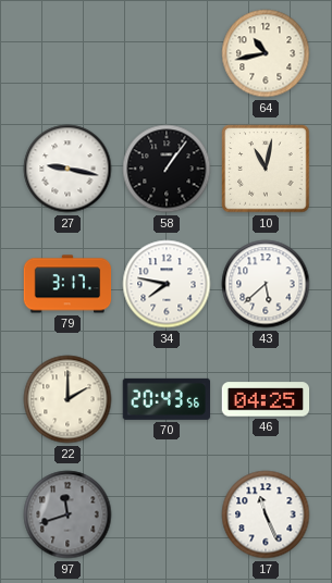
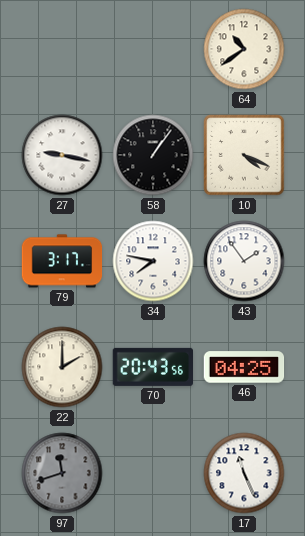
64: 10:43 -> 10:39
10: 11:02 -> 4:19
43: 5:38 -> 1:54
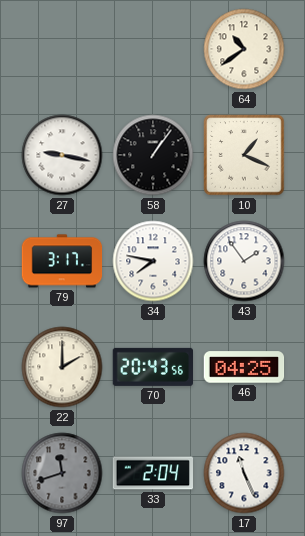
10: 4:19 -> 1:19
33: none -> 2:04
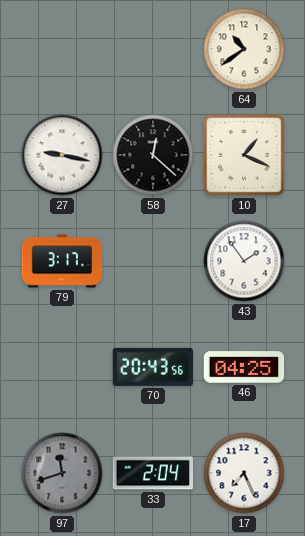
58: 1:06 -> 12:22
34: 7:47 -> none
22: 2:00 -> none
17: 11:26 -> 7:26
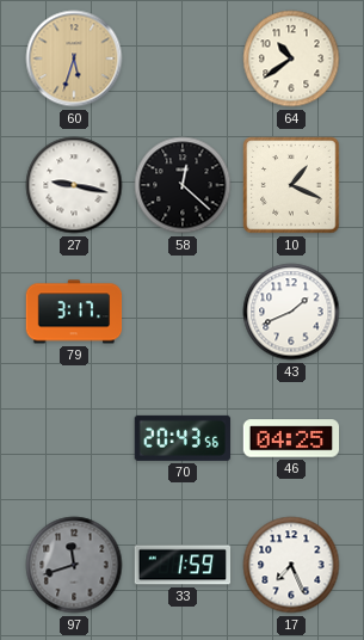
60: none -> 5:33
43: 1:54 -> 1:41
33: 2:04 -> 1:59
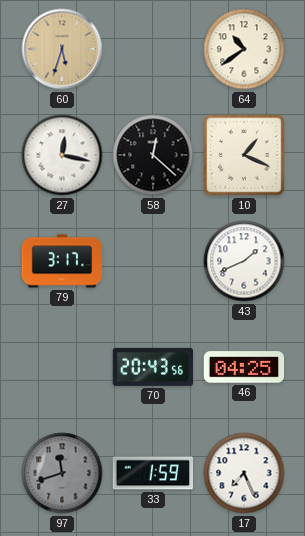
27: 9:17 -> 12:17
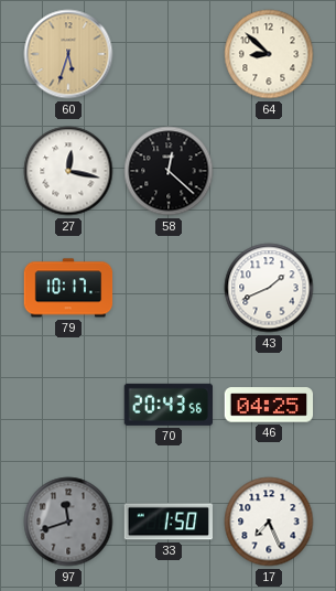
64: 10:39 -> 8:52
10: 1:19 -> none
79: 3:17 -> 10:17
33: 1:59 -> 1:50
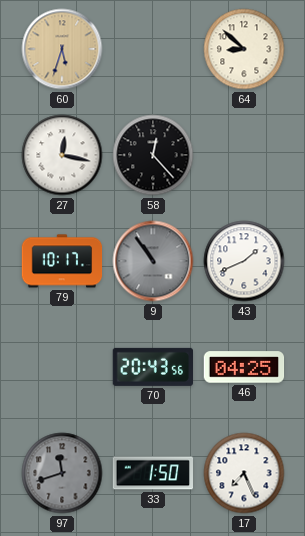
58: 12:22 -> 12:23
9: none -> 10:54
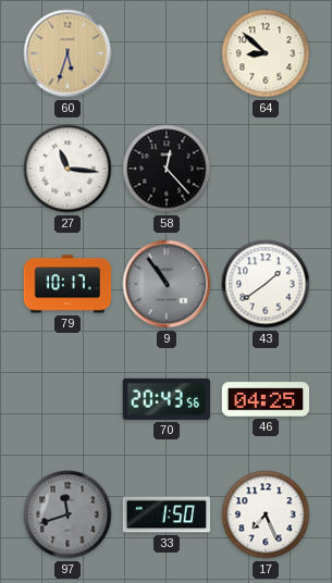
27: 12:17 -> 11:16
43: 1:41 -> 1:39
